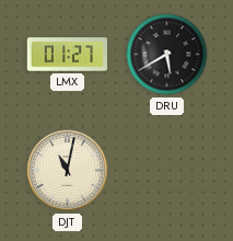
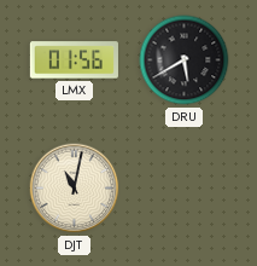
LMX: 01:27 -> 01:56
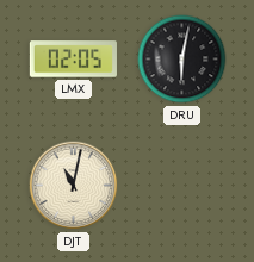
LMX: 01:56 -> 02:05
DRU: 5:40 -> 6:02
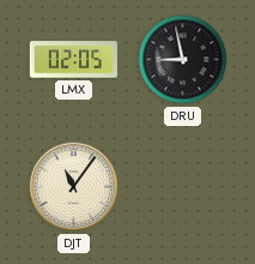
DRU: 6:02 -> 8:58
DJT: 11:02 -> 11:06
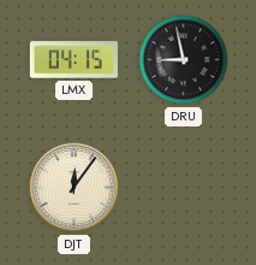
LMX: 02:05 -> 04:15
DJT: 11:06 -> 12:06
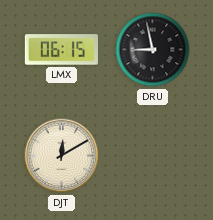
LMX: 04:15 -> 06:15
DJT: 12:06 -> 12:10
